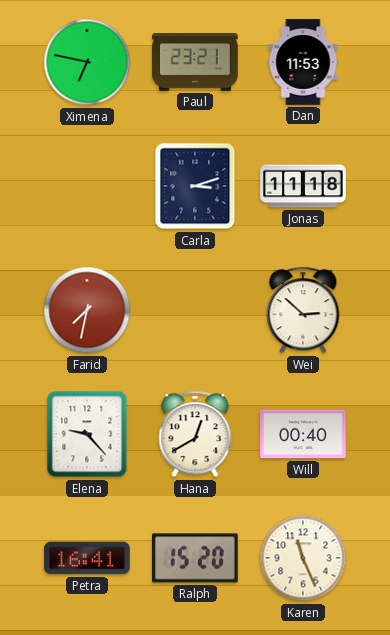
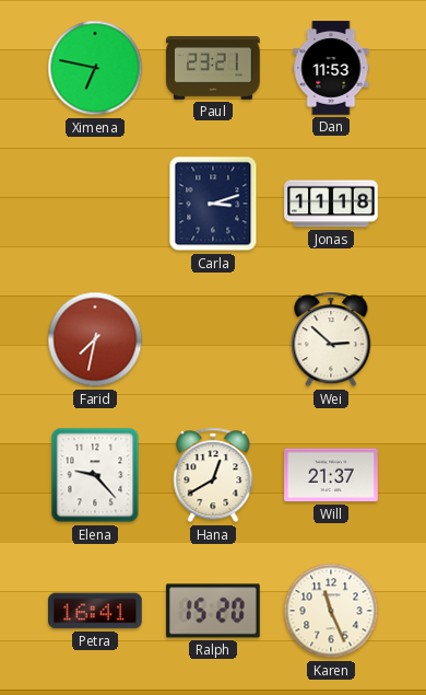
Will: 00:40 -> 21:37
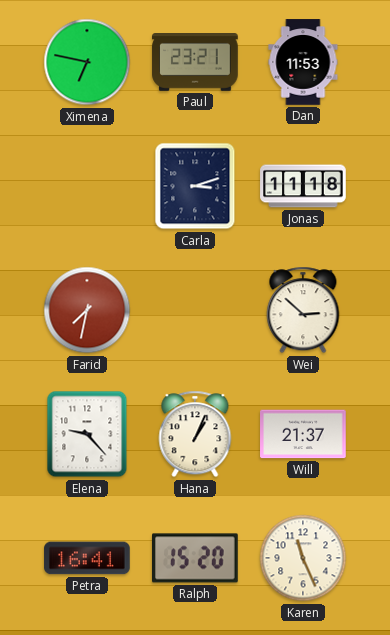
Hana: 12:40 -> 1:04
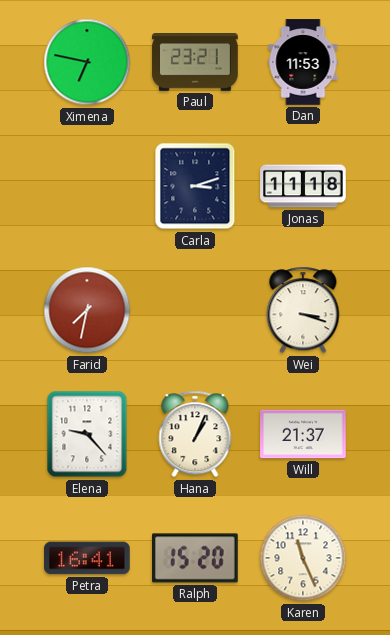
Wei: 2:52 -> 3:18
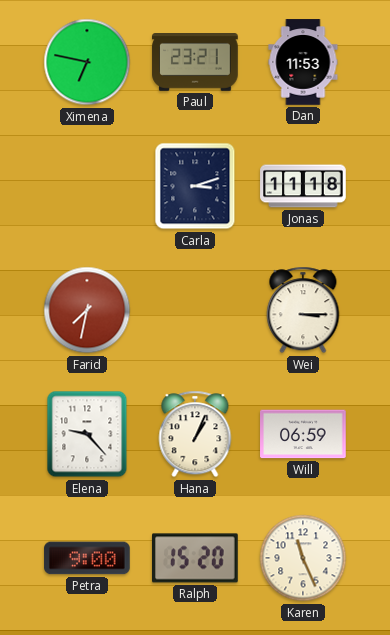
Wei: 3:18 -> 3:15
Will: 21:37 -> 06:59
Petra: 16:41 -> 9:00
